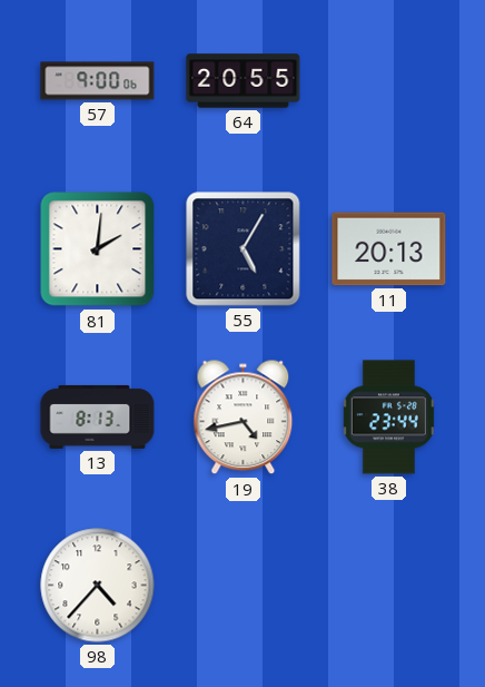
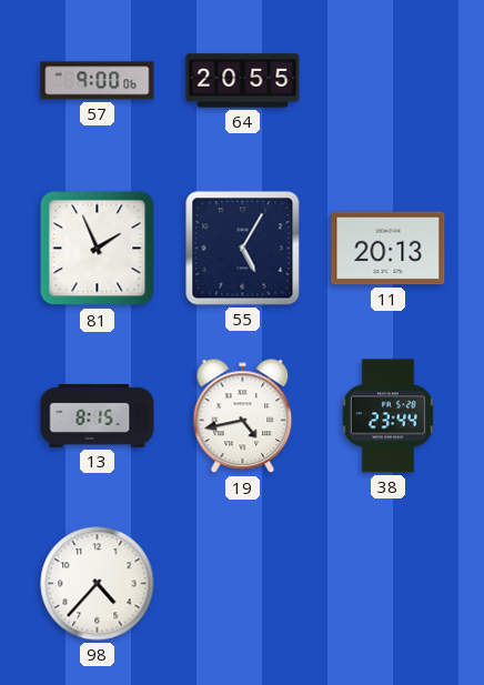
81: 2:01 -> 1:56
13: 8:13 -> 8:15
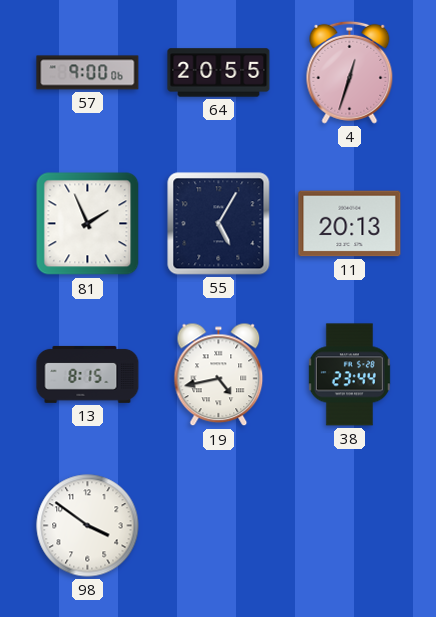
4: none -> 12:33
98: 4:37 -> 3:51
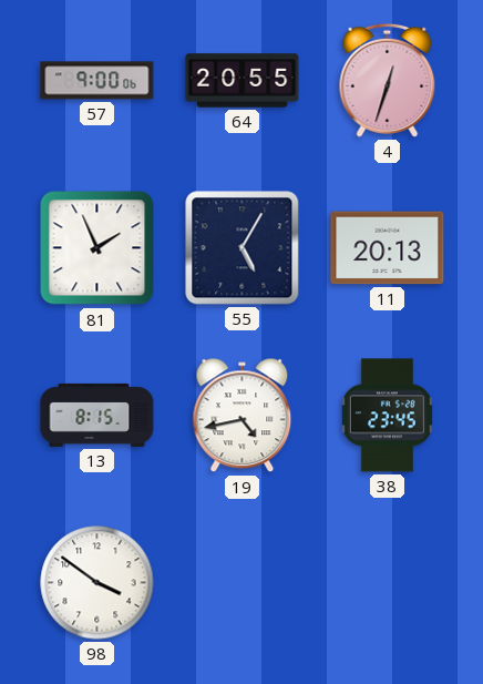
38: 23:44 -> 23:45
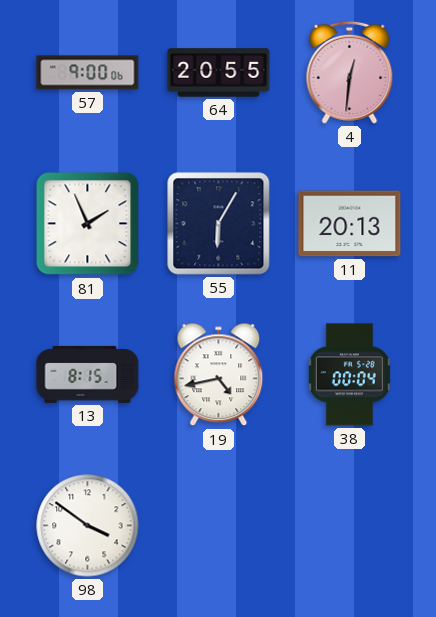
4: 12:33 -> 12:31
55: 5:05 -> 6:05
38: 23:45 -> 00:04
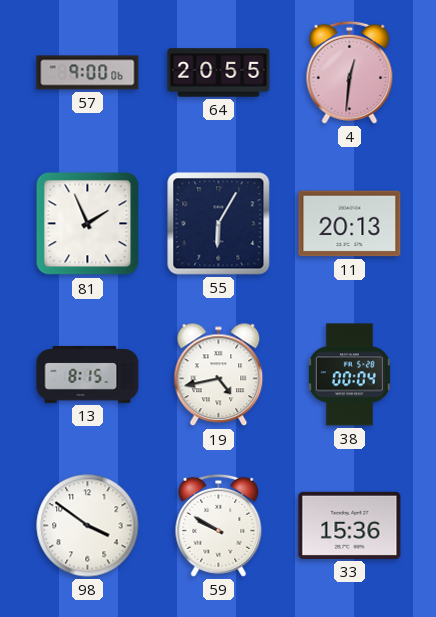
59: none -> 9:50
33: none -> 15:36
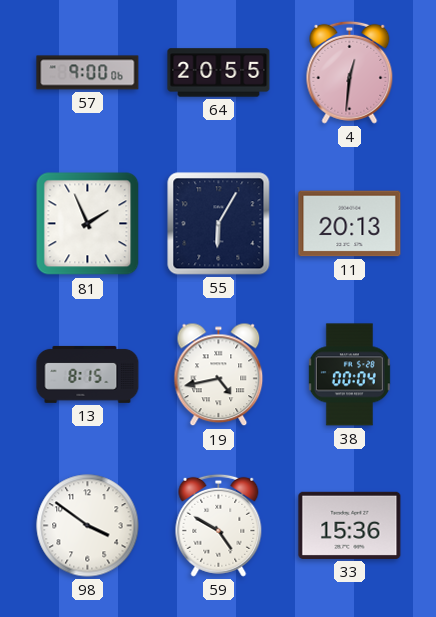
59: 9:50 -> 4:50
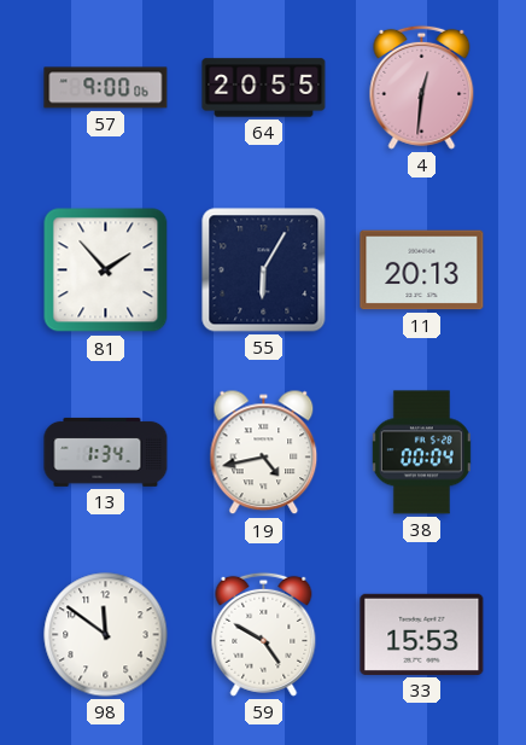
81: 1:56 -> 1:53
13: 8:15 -> 1:34
98: 3:51 -> 11:51
33: 15:36 -> 15:53
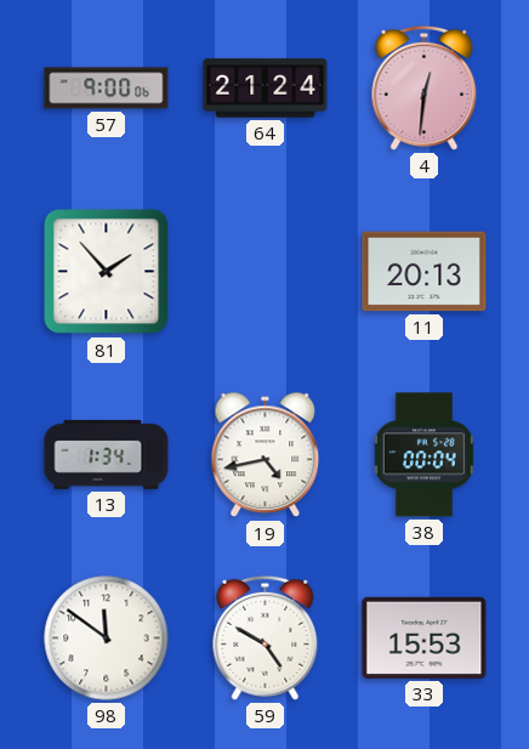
64: 20:55 -> 21:24
55: 6:05 -> none
